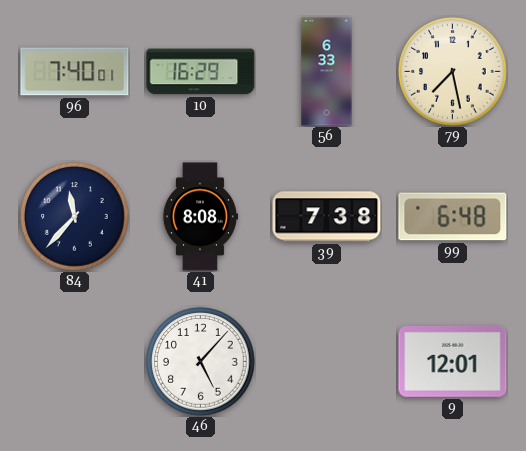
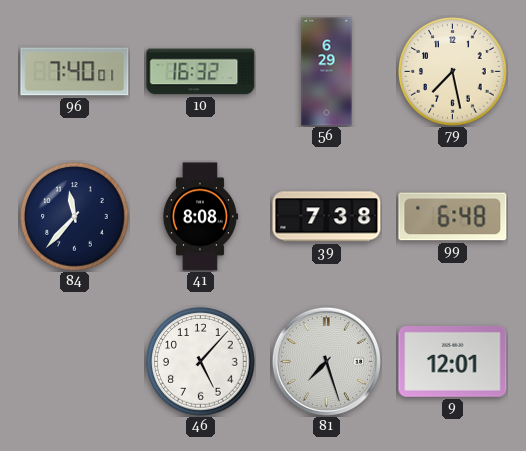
10: 16:29 -> 16:32
56: 6:33 -> 6:29
81: none -> 7:27
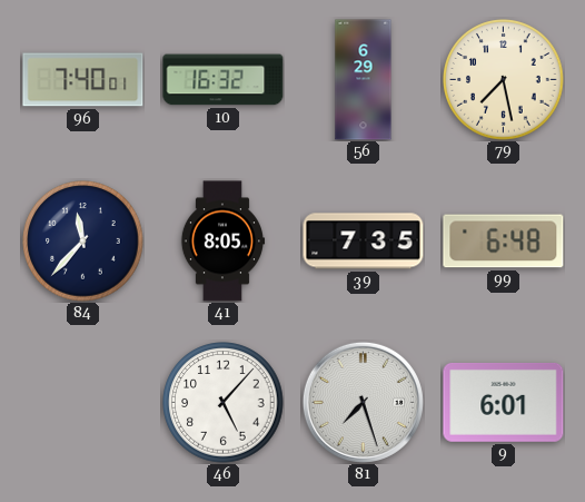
41: 8:08 -> 8:05
39: 7:38 -> 7:35
9: 12:01 -> 6:01
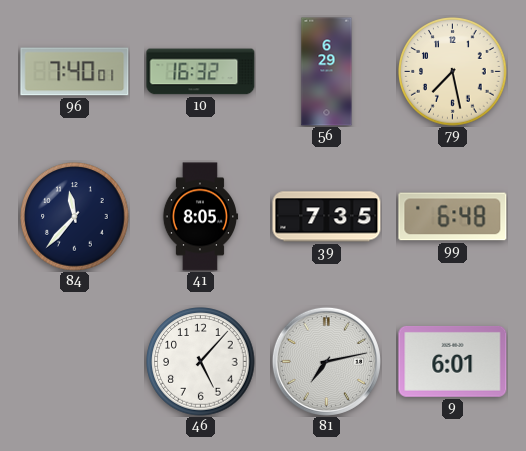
81: 7:27 -> 7:13
